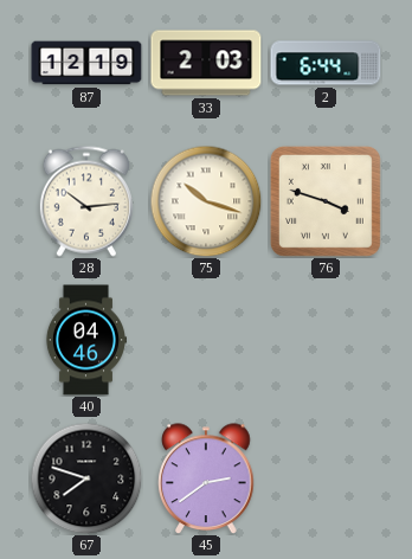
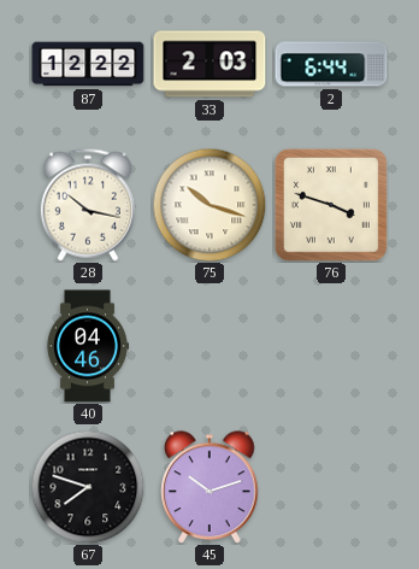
87: 12:19 -> 12:22
28: 10:14 -> 10:17
45: 2:39 -> 10:12
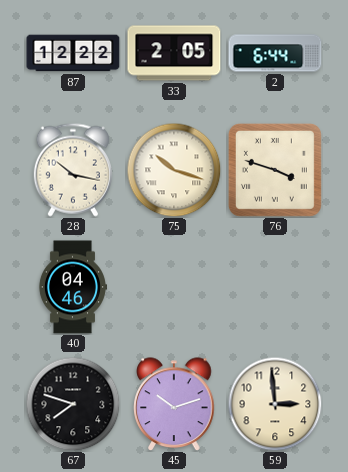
33: 2:03 -> 2:05
59: none -> 2:59
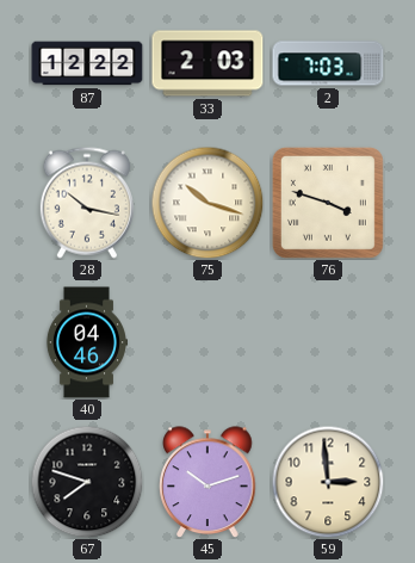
33: 2:05 -> 2:03
2: 6:44 -> 7:03
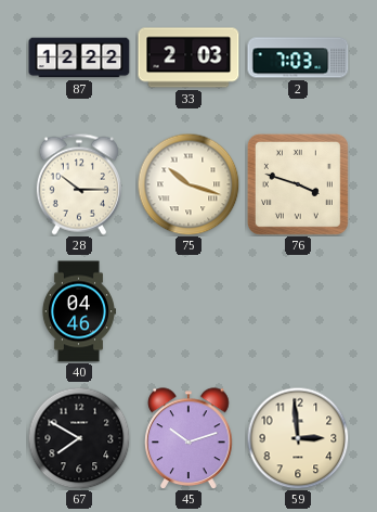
28: 10:17 -> 10:15
67: 7:48 -> 7:50
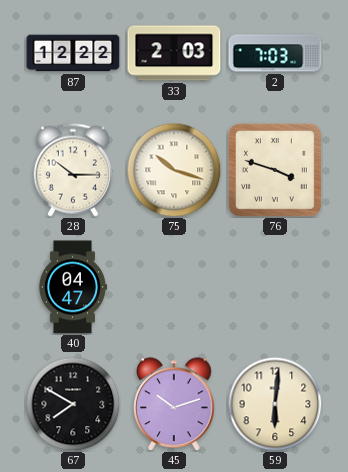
40: 04:46 -> 04:47
59: 2:59 -> 6:01
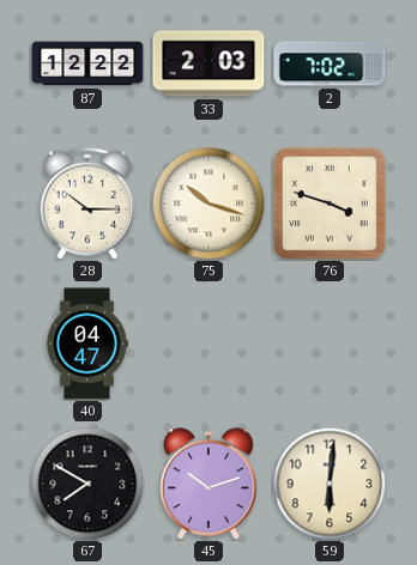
2: 7:03 -> 7:02
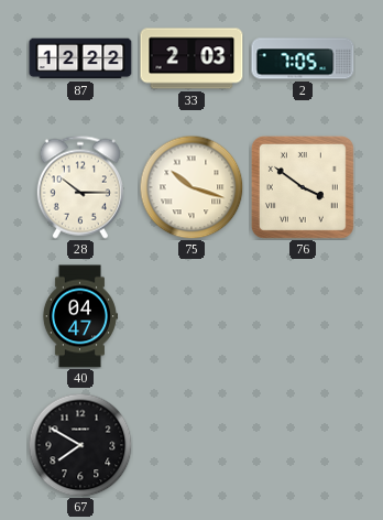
2: 7:02 -> 7:05
76: 3:48 -> 3:51
45: 10:12 -> none
59: 6:01 -> none
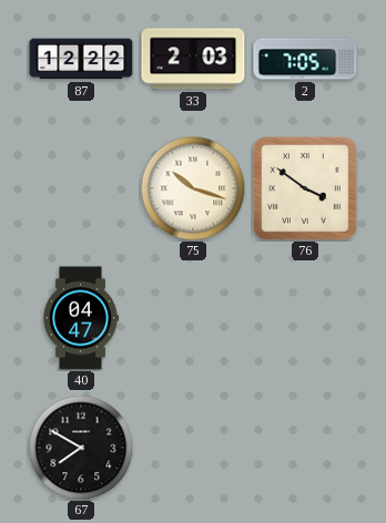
28: 10:15 -> none
